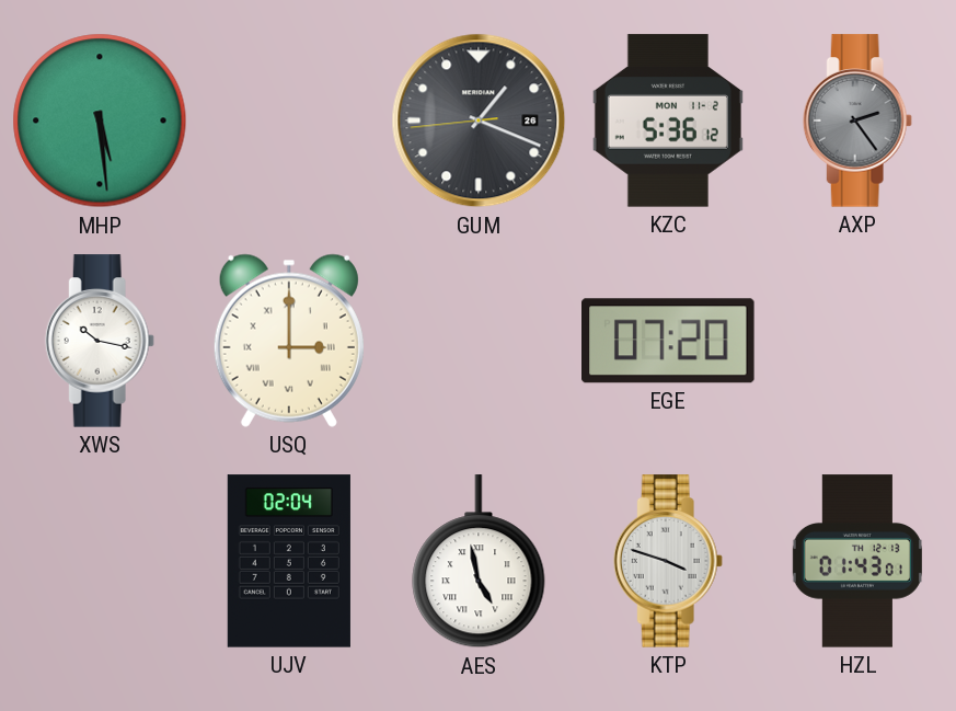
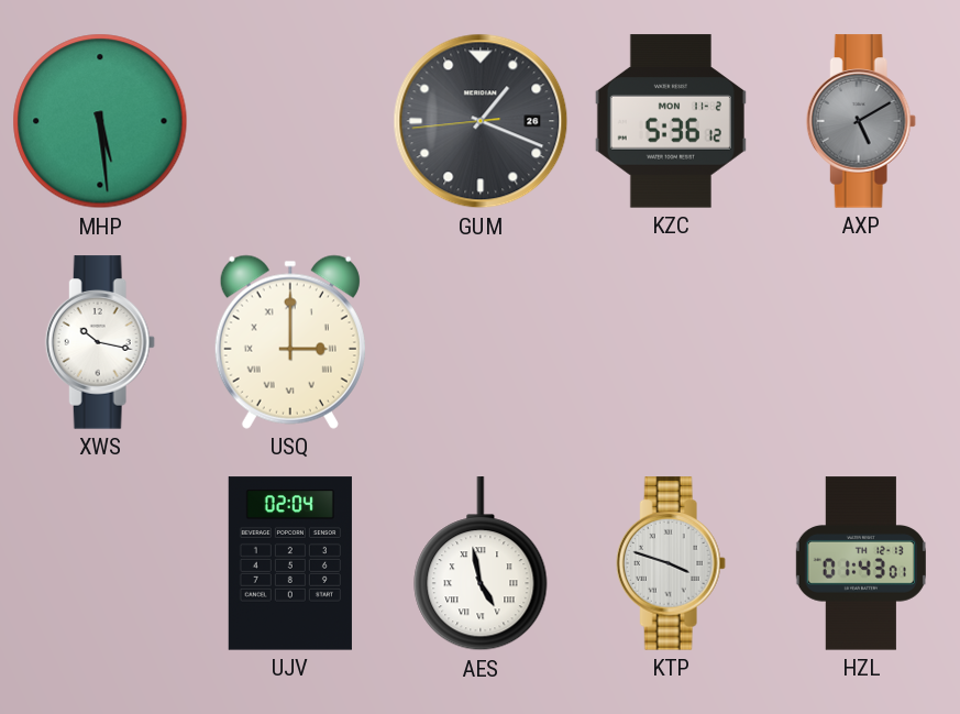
AXP: 2:24 -> 5:10
EGE: 07:20 -> none
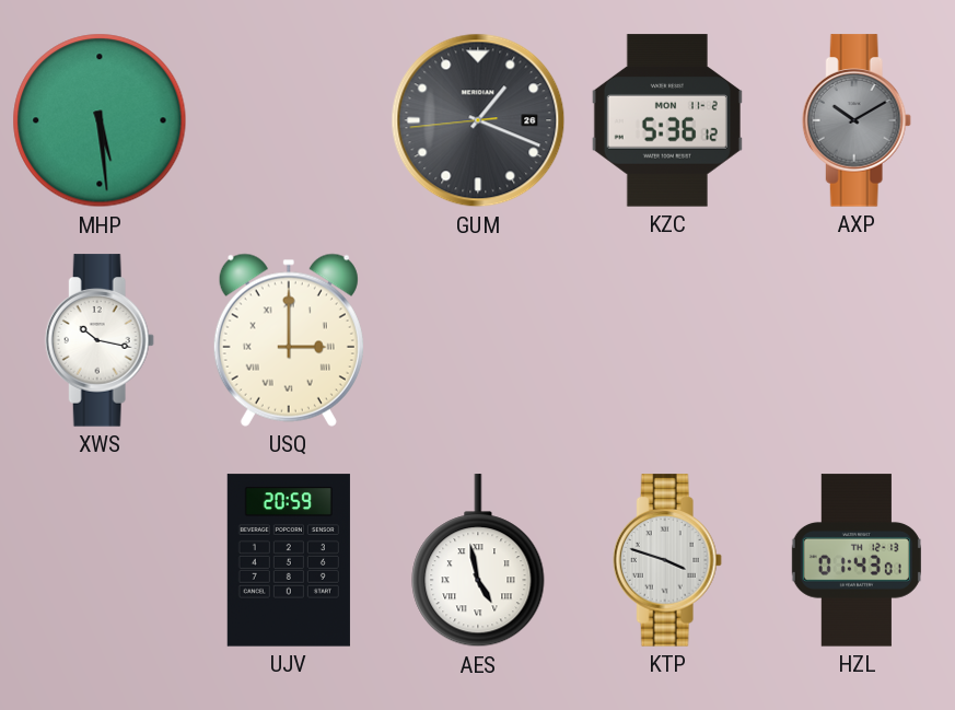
AXP: 5:10 -> 10:10
UJV: 02:04 -> 20:59
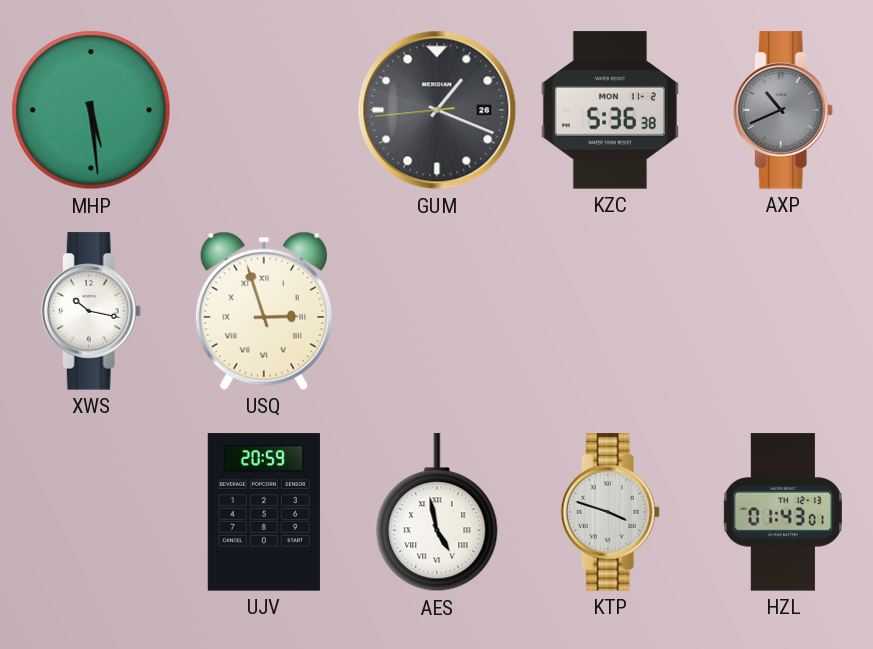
KZC: 5:36:12 -> 5:36:38
AXP: 10:10 -> 10:41
USQ: 3:00 -> 2:57
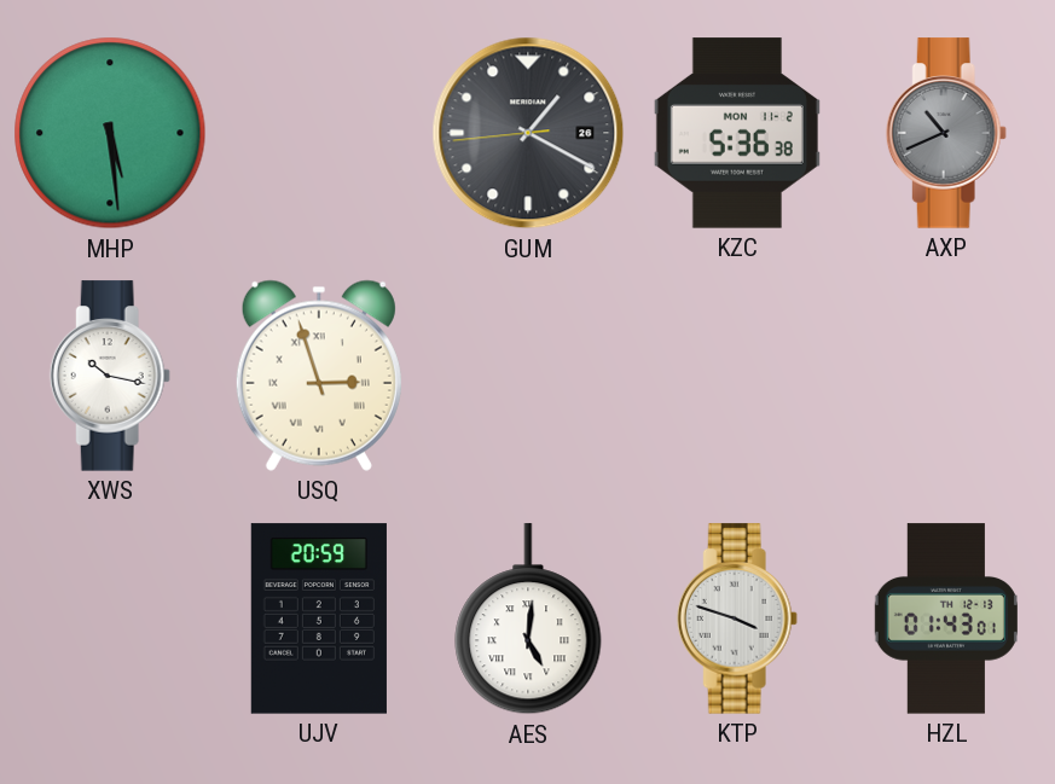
GUM: 1:18 -> 1:19
AES: 4:58 -> 5:01
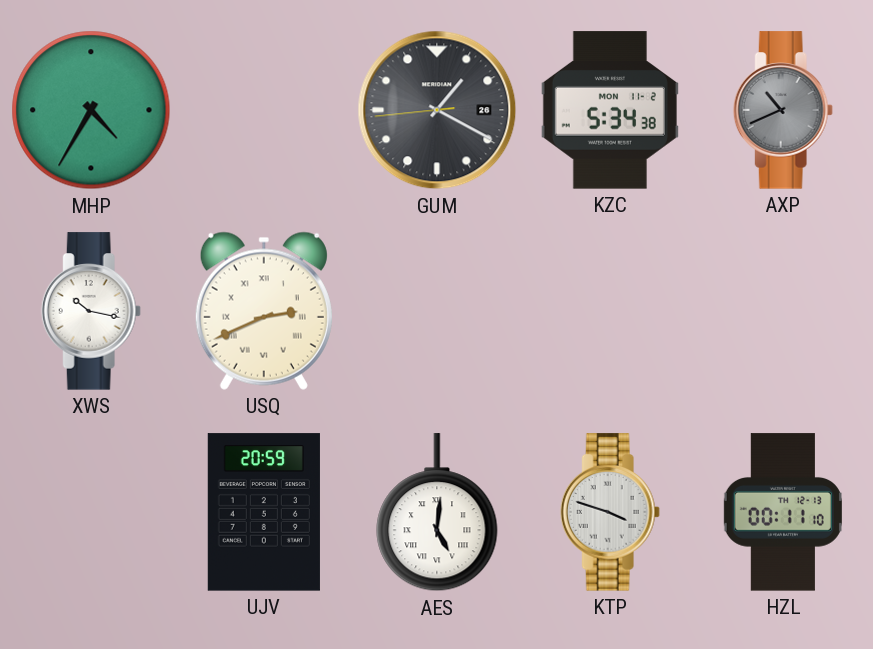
MHP: 5:29 -> 4:35
KZC: 5:36 -> 5:34
USQ: 2:57 -> 2:41
HZL: 01:43 -> 00:11
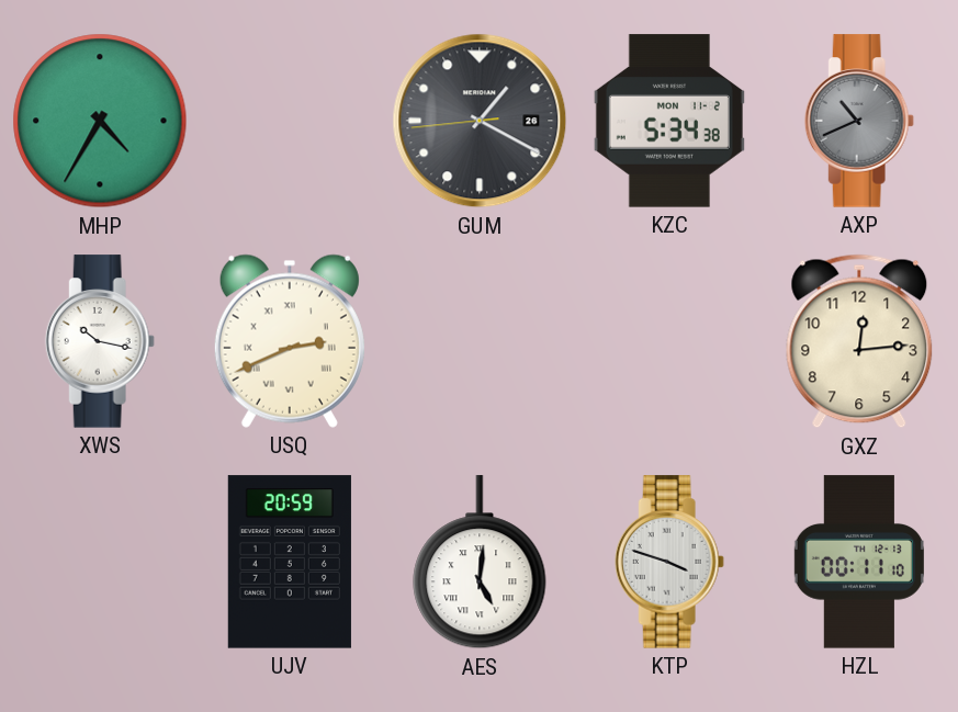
GXZ: none -> 12:14
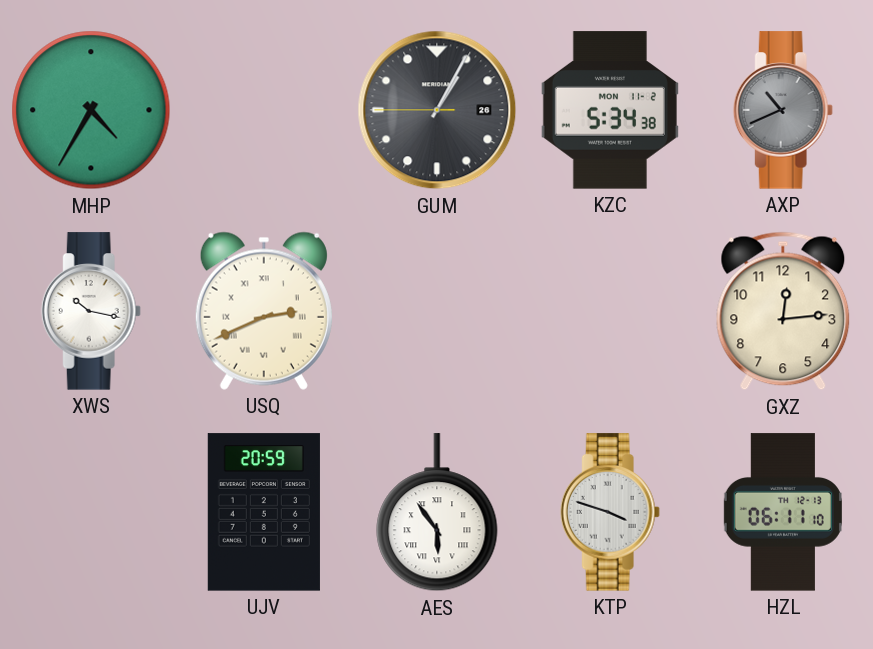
GUM: 1:19 -> 1:04
AES: 5:01 -> 5:54
HZL: 00:11 -> 06:11
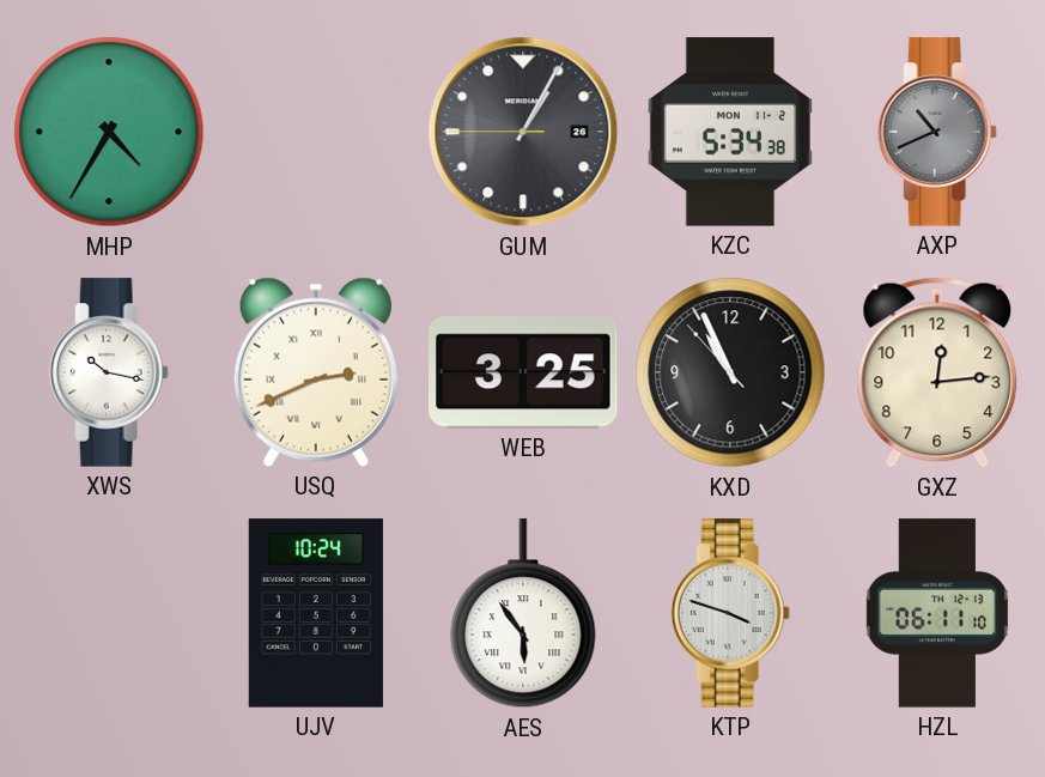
WEB: none -> 3:25
KXD: none -> 10:55
UJV: 20:59 -> 10:24
